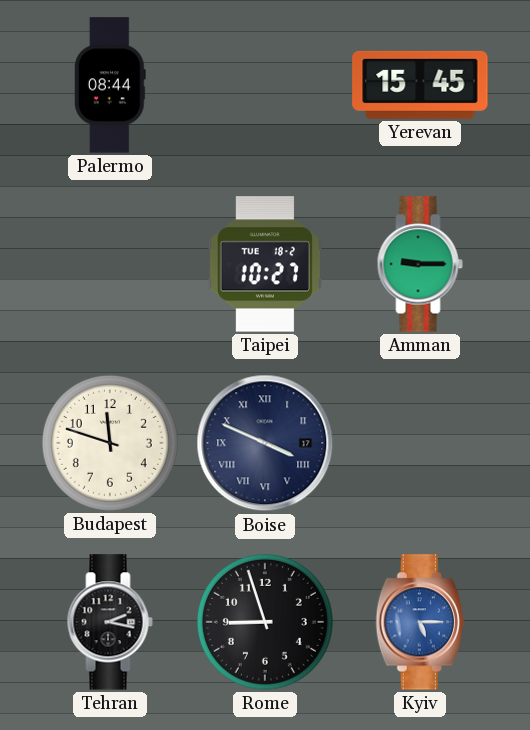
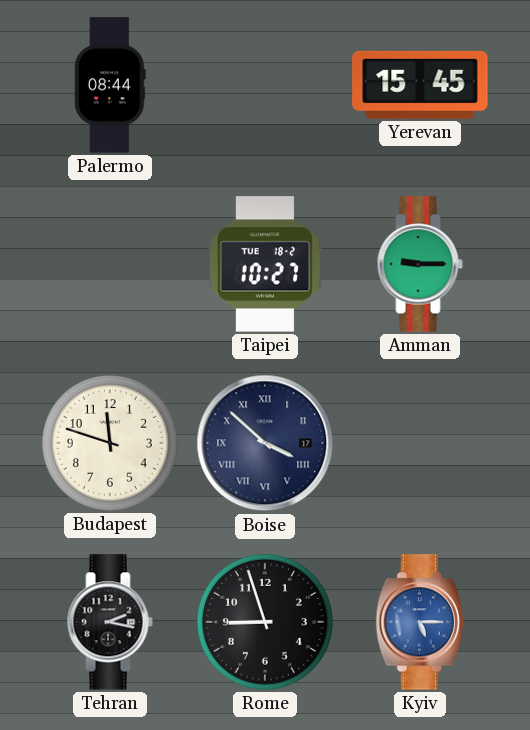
Boise: 3:49 -> 3:52
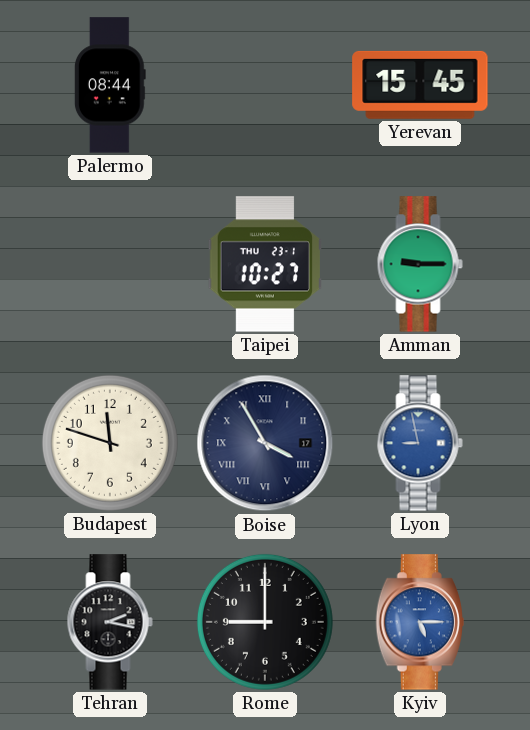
Taipei date: TUE 18-2 -> THU 23-1
Boise: 3:52 -> 3:55
Lyon: none -> 8:58
Rome: 8:57 -> 9:00
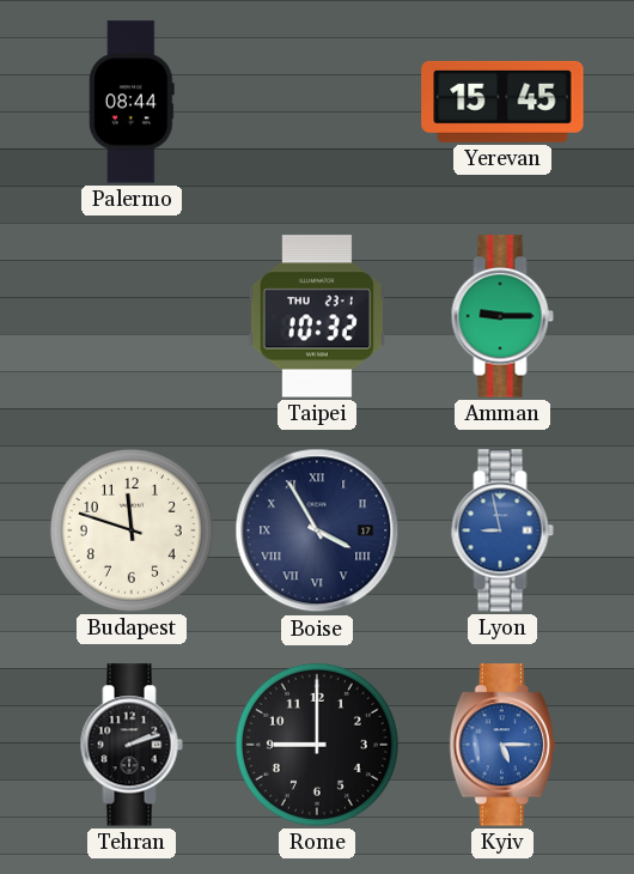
Taipei: 10:27 -> 10:32
Tehran: 2:17 -> 2:12
